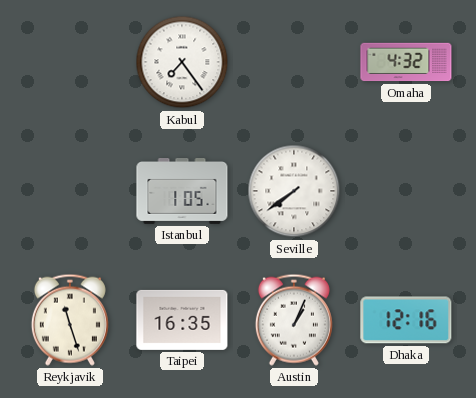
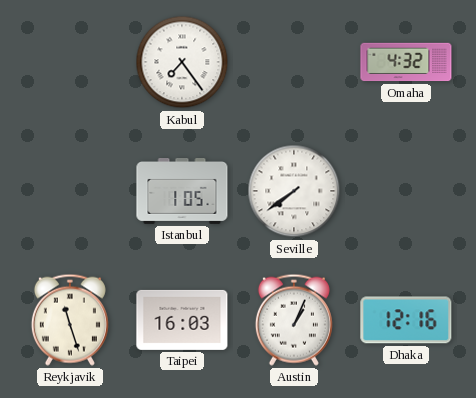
Taipei: 16:35 -> 16:03
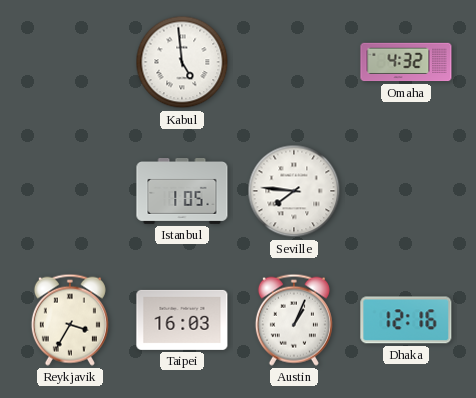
Kabul: 7:24 -> 4:59
Seville: 7:39 -> 7:46
Reykjavik: 11:27 -> 3:35
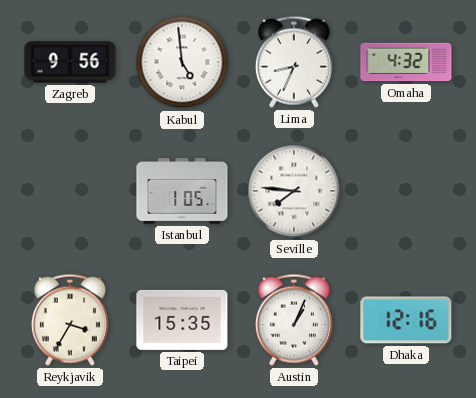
Zagreb: none -> 9:56
Lima: none -> 8:34
Taipei: 16:03 -> 15:35
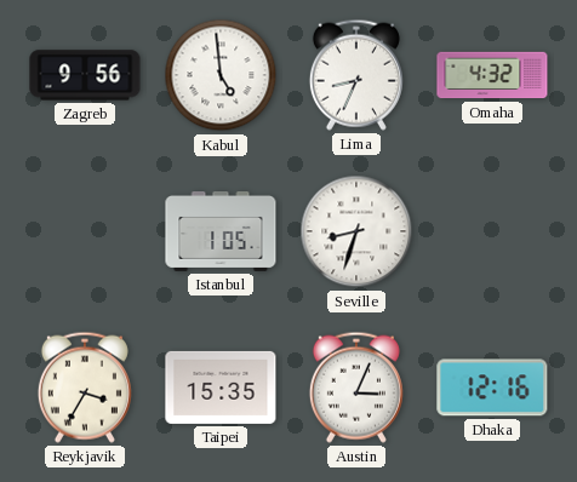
Seville: 7:46 -> 8:33
Austin: 1:04 -> 3:04
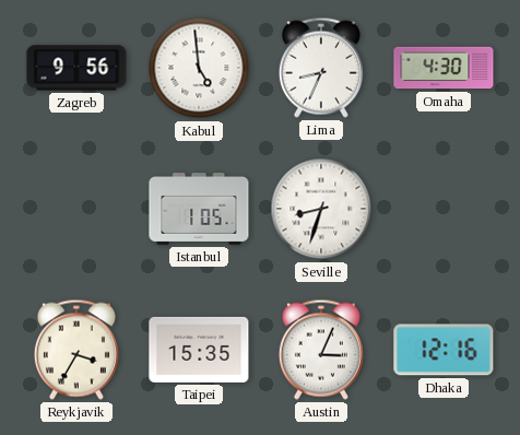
Omaha: 4:32 -> 4:30
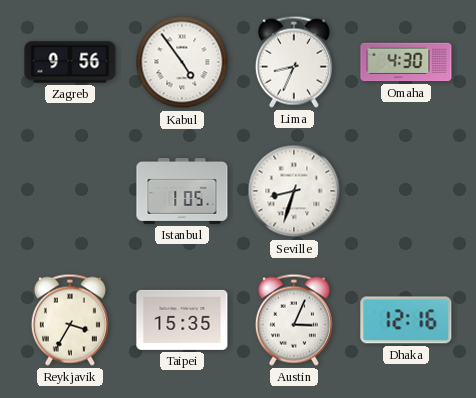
Kabul: 4:59 -> 4:54
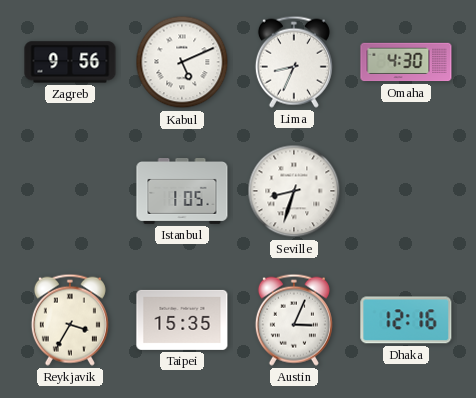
Kabul: 4:54 -> 5:11
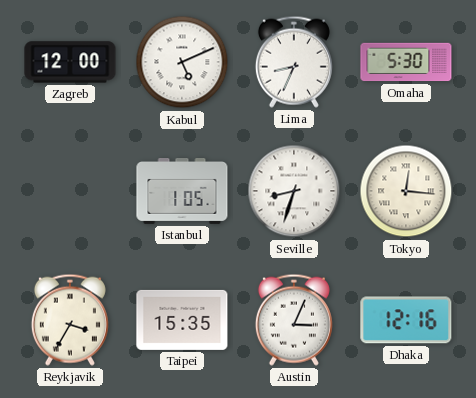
Zagreb: 9:56 -> 12:00
Omaha: 4:30 -> 5:30
Tokyo: none -> 12:16
